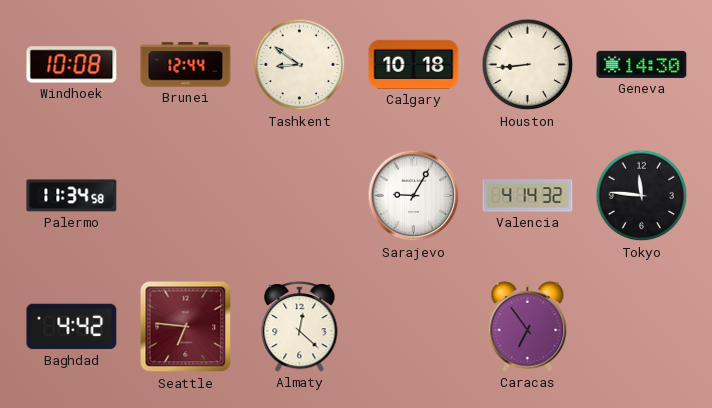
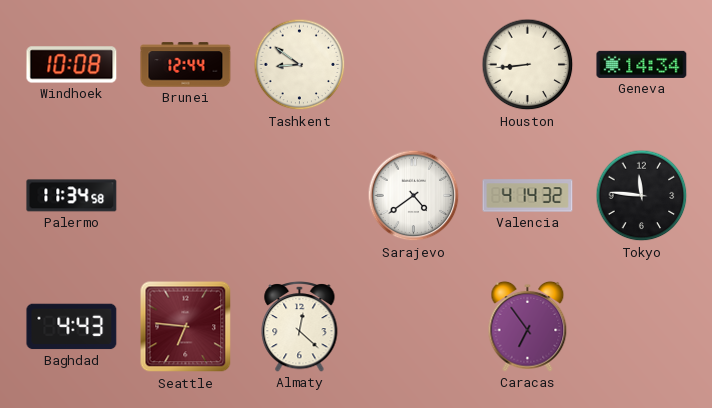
Calgary: 10:18 -> none
Geneva: 14:30 -> 14:34
Sarajevo: 9:05 -> 4:39
Baghdad: 4:42 -> 4:43
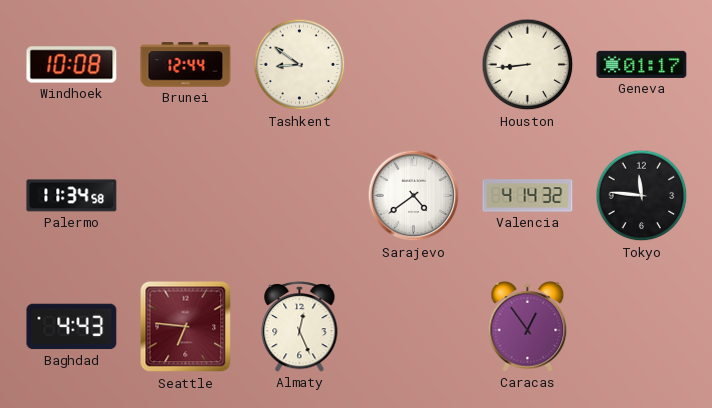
Geneva: 14:34 -> 01:17
Almaty: 12:22 -> 12:26
Caracas: 6:54 -> 12:54
